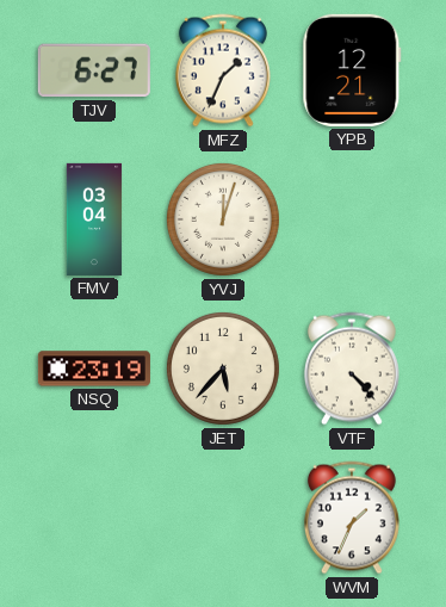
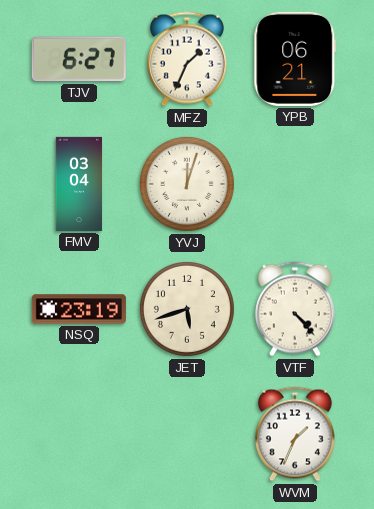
YPB: 12:21 -> 06:21
JET: 5:37 -> 5:42
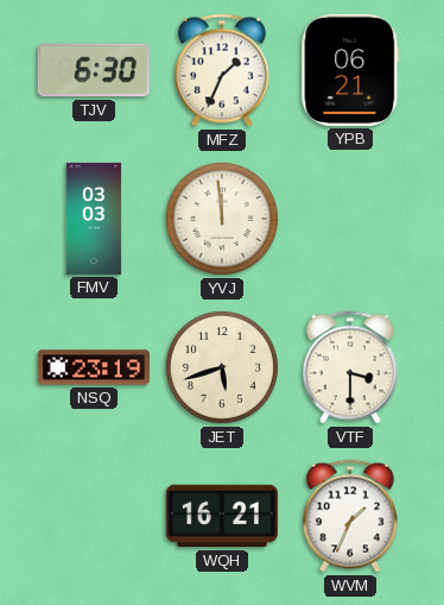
TJV: 6:27 -> 6:30
FMV: 03:04 -> 03:03
YVJ: 12:03 -> 11:59
VTF: 4:23 -> 3:30
WQH: none -> 16:21
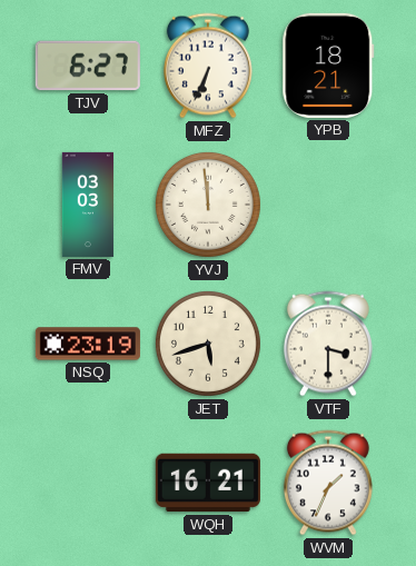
TJV: 6:30 -> 6:27
MFZ: 1:34 -> 6:34
YPB: 06:21 -> 18:21
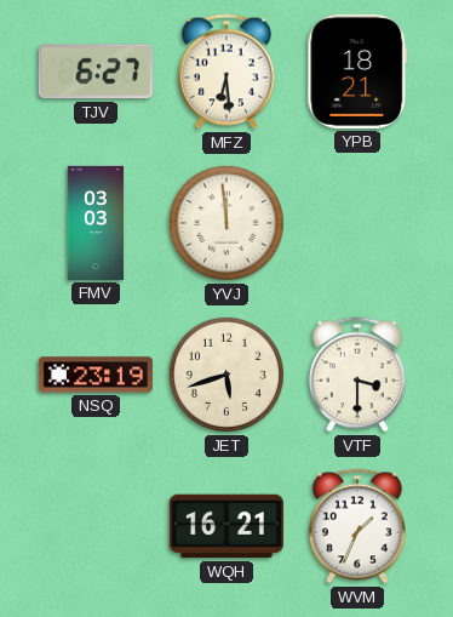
MFZ: 6:34 -> 6:29
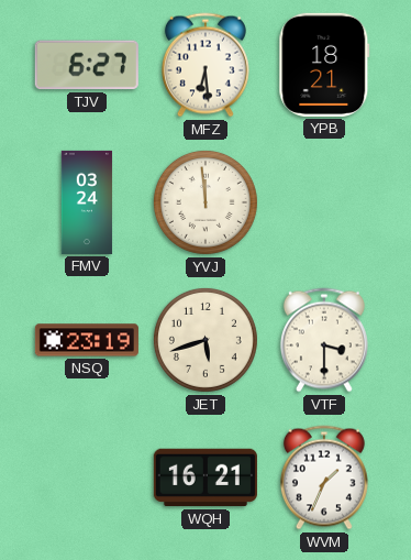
FMV: 03:03 -> 03:24
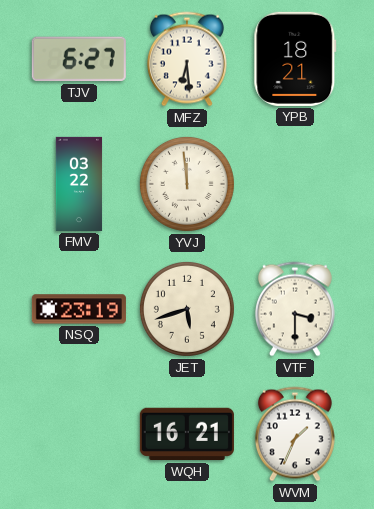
FMV: 03:24 -> 03:22
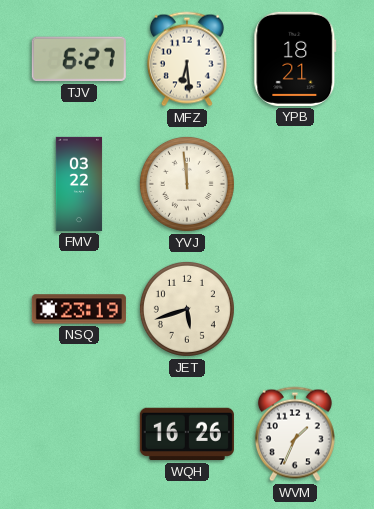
VTF: 3:30 -> none
WQH: 16:21 -> 16:26
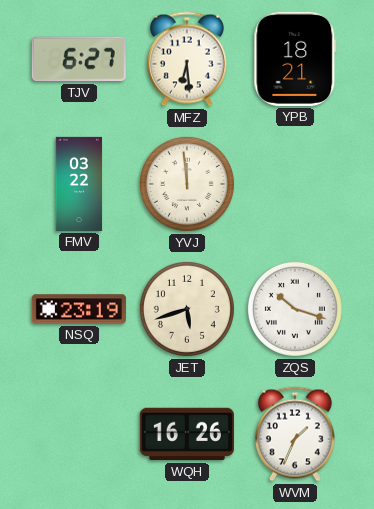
ZQS: none -> 10:18
